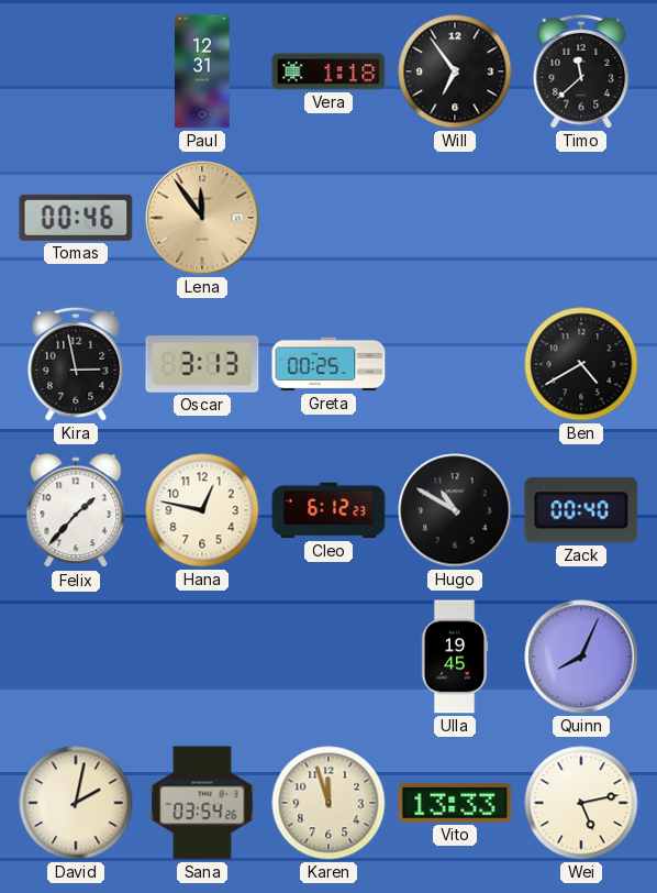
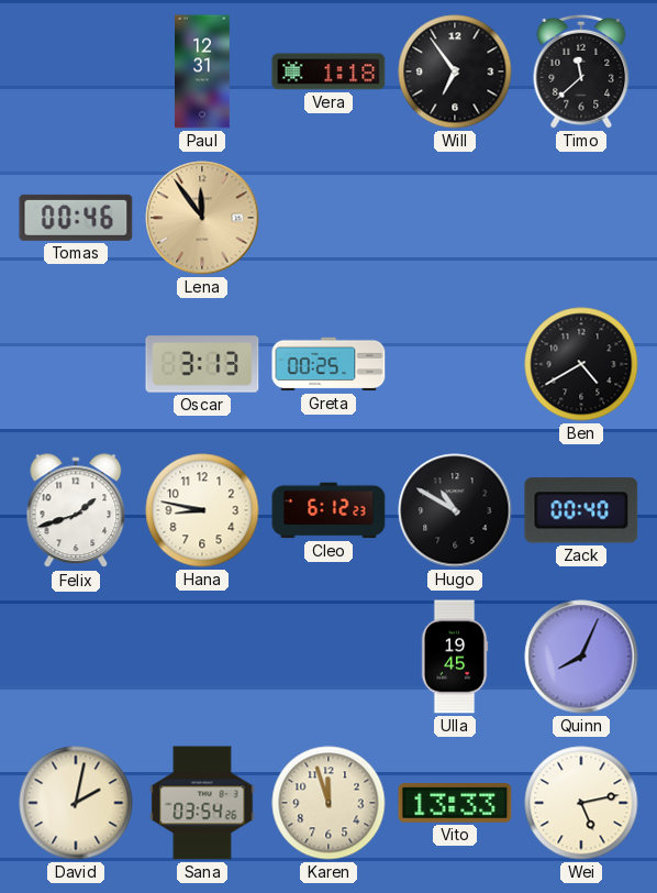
Kira: 2:58 -> none
Felix: 1:37 -> 1:42
Hana: 12:47 -> 8:47
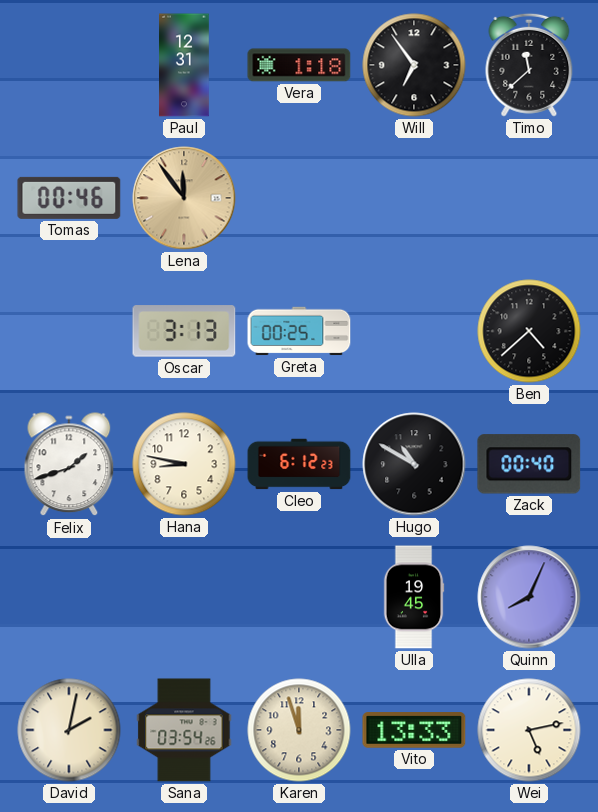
Ben: 4:40 -> 4:38
